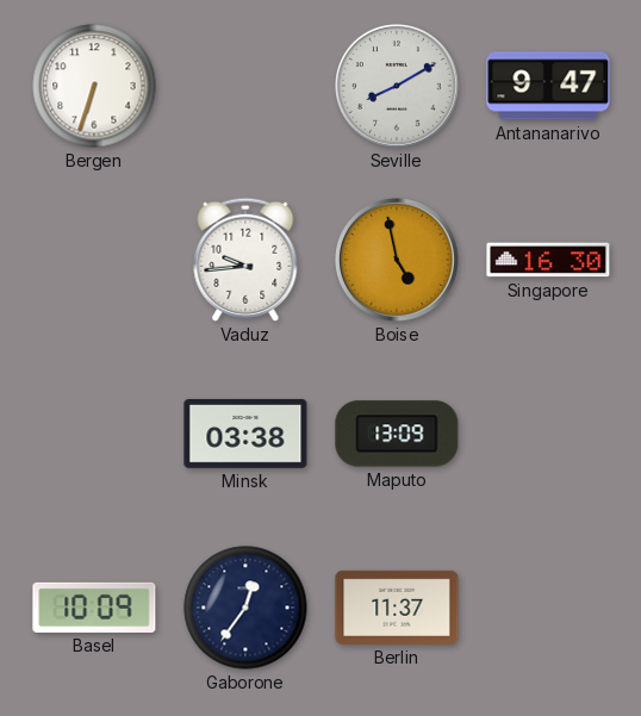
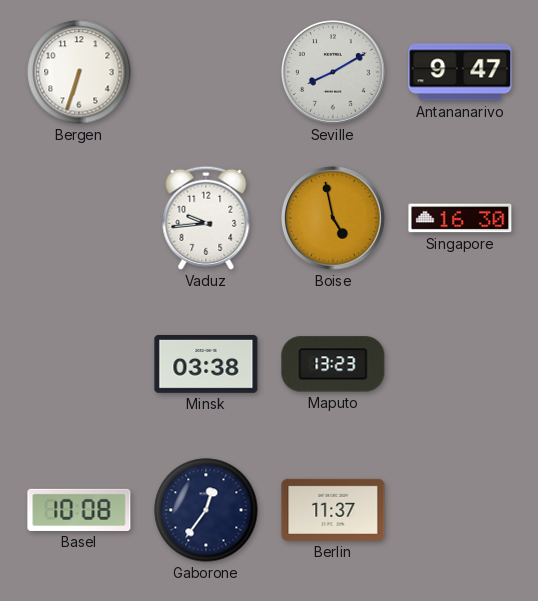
Maputo: 13:09 -> 13:23
Basel: 10:09 -> 10:08
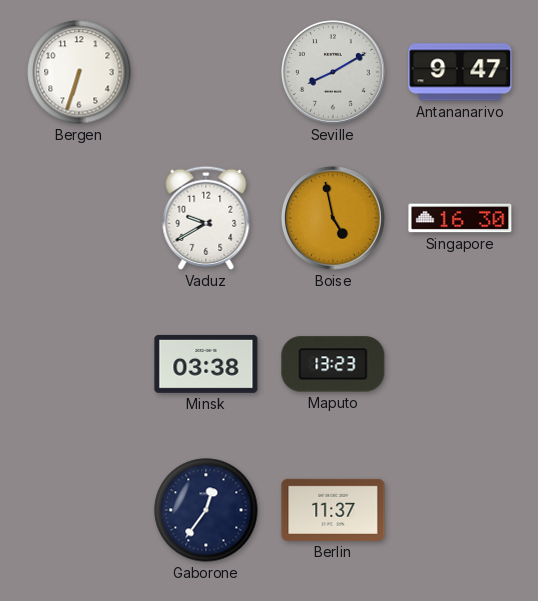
Vaduz: 9:44 -> 9:40
Basel: 10:08 -> none
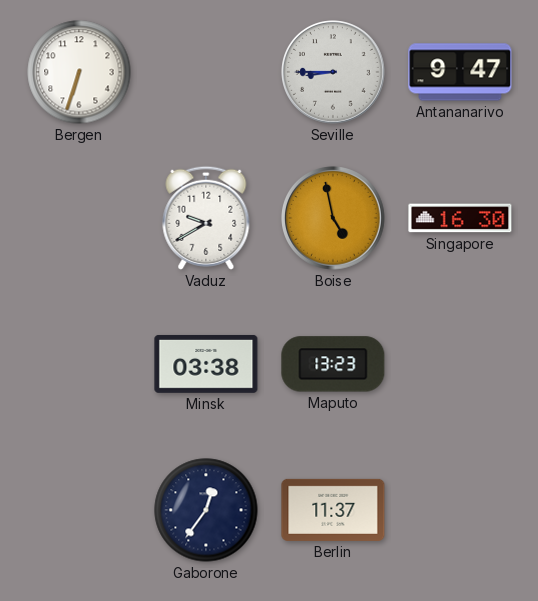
Seville: 8:10 -> 8:45
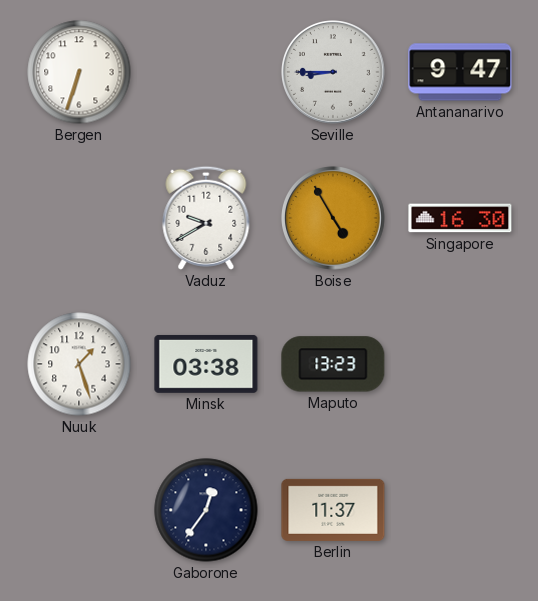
Boise: 4:58 -> 4:55
Nuuk: none -> 1:27
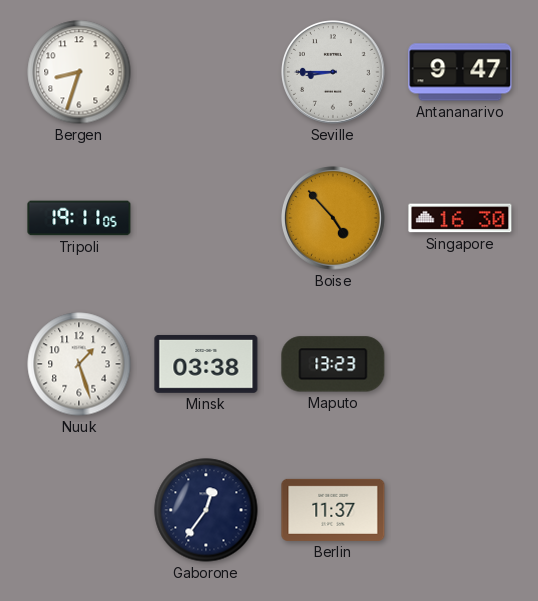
Bergen: 6:33 -> 8:33
Tripoli: none -> 19:11
Vaduz: 9:40 -> none
Boise: 4:55 -> 4:53
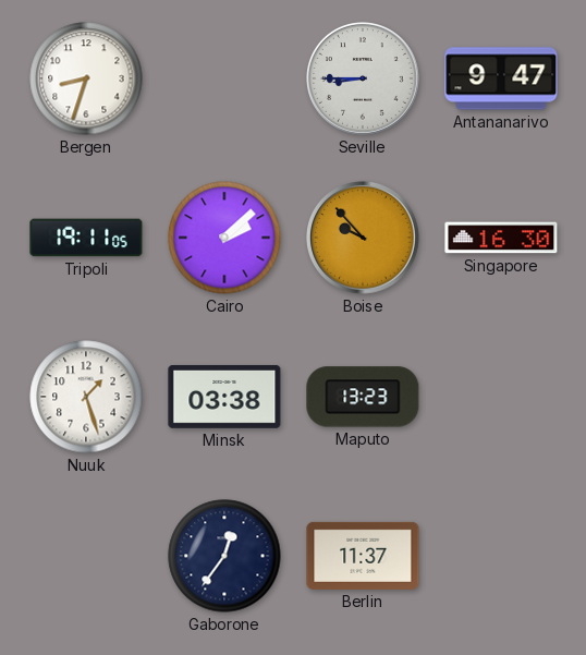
Cairo: none -> 2:08
Boise: 4:53 -> 9:53
